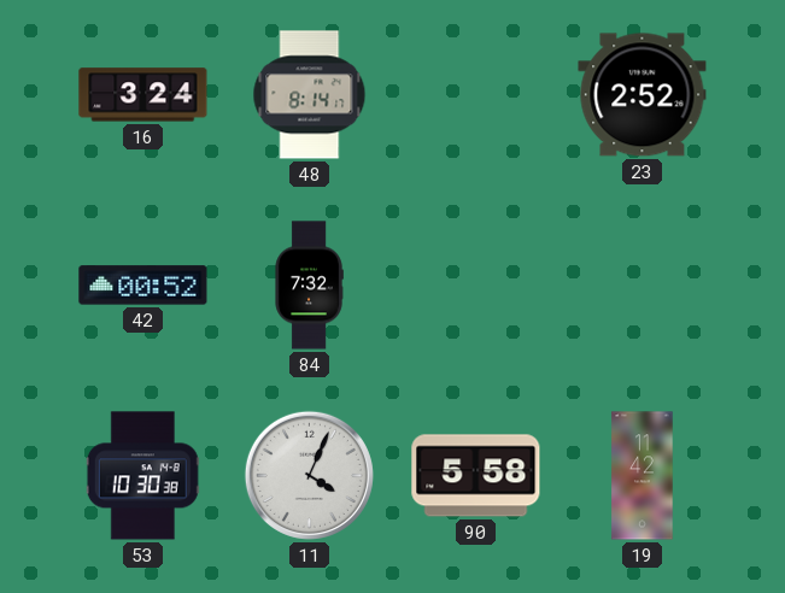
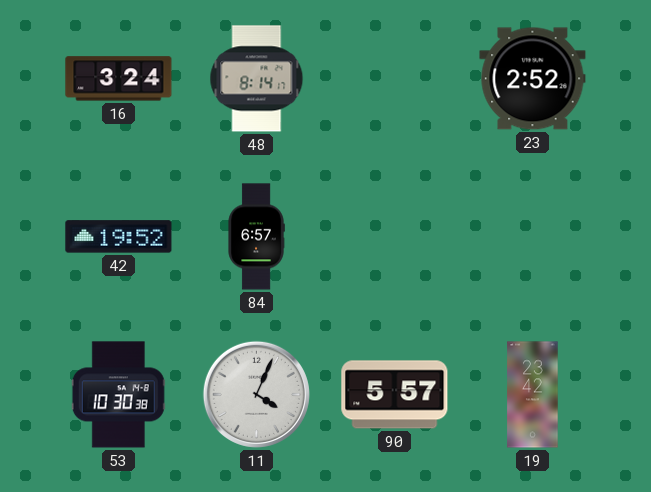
42: 00:52 -> 19:52
84: 7:32 -> 6:57
90: 5:58 -> 5:57
19: 11:42 -> 23:42
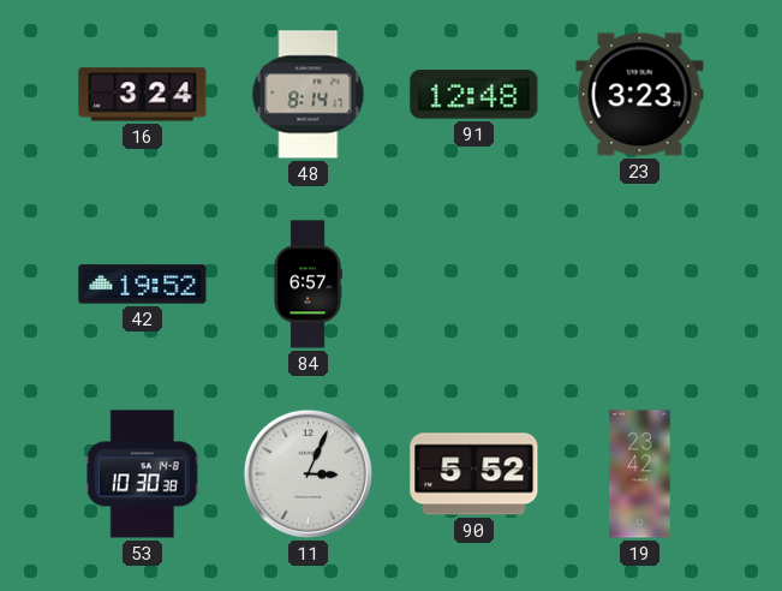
91: none -> 12:48
23: 2:52 -> 3:23
11: 4:04 -> 3:04
90: 5:57 -> 5:52
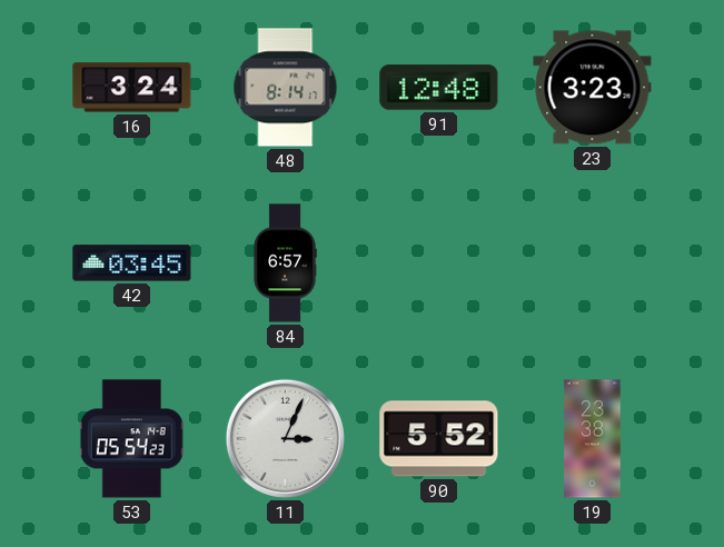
42: 19:52 -> 03:45
53: 10:30 -> 05:54
19: 23:42 -> 23:38
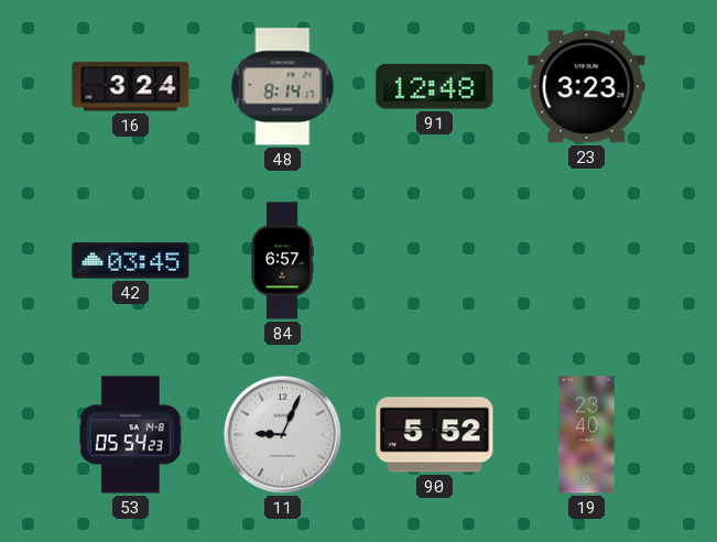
11: 3:04 -> 9:04
19: 23:38 -> 23:40
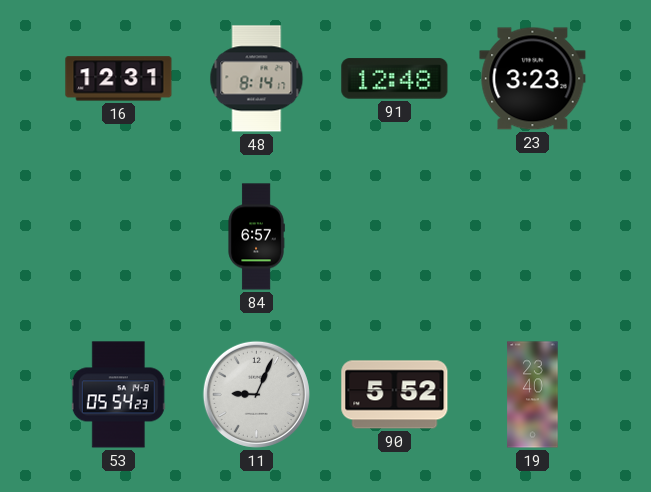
16: 3:24 -> 12:31
42: 03:45 -> none
